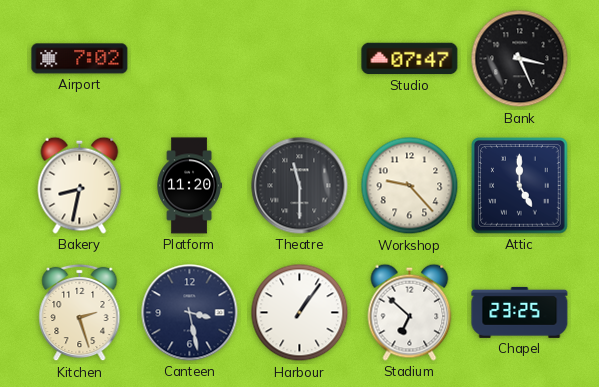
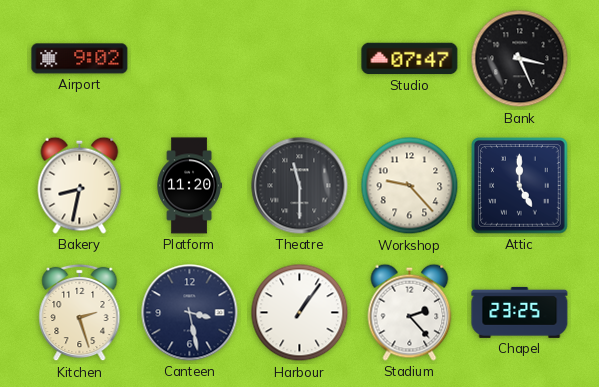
Airport: 7:02 -> 9:02
Stadium: 6:52 -> 2:23
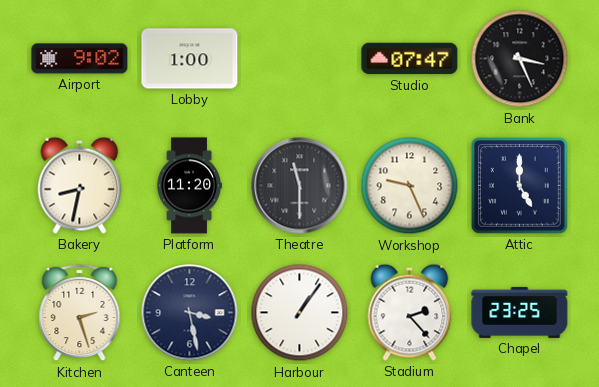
Lobby: none -> 1:00
Workshop: 9:23 -> 9:26
